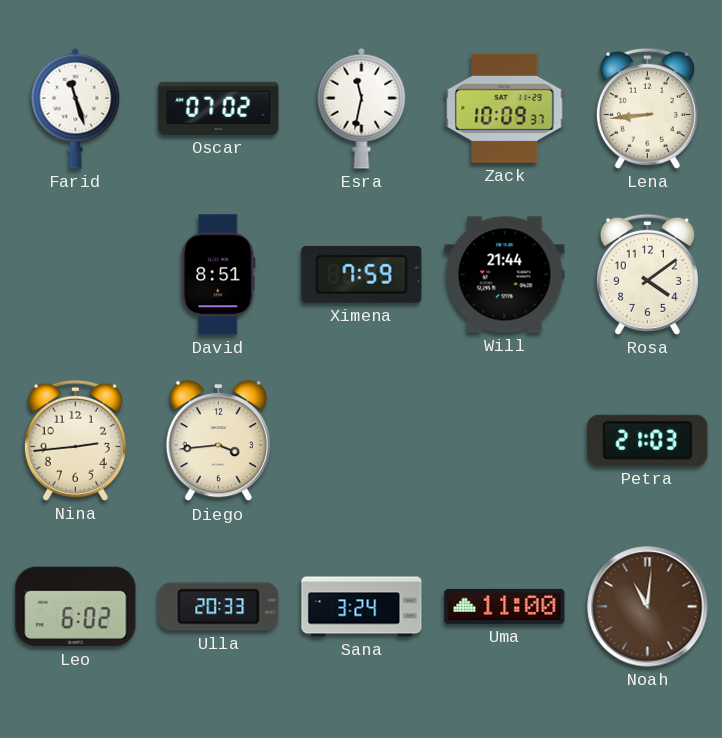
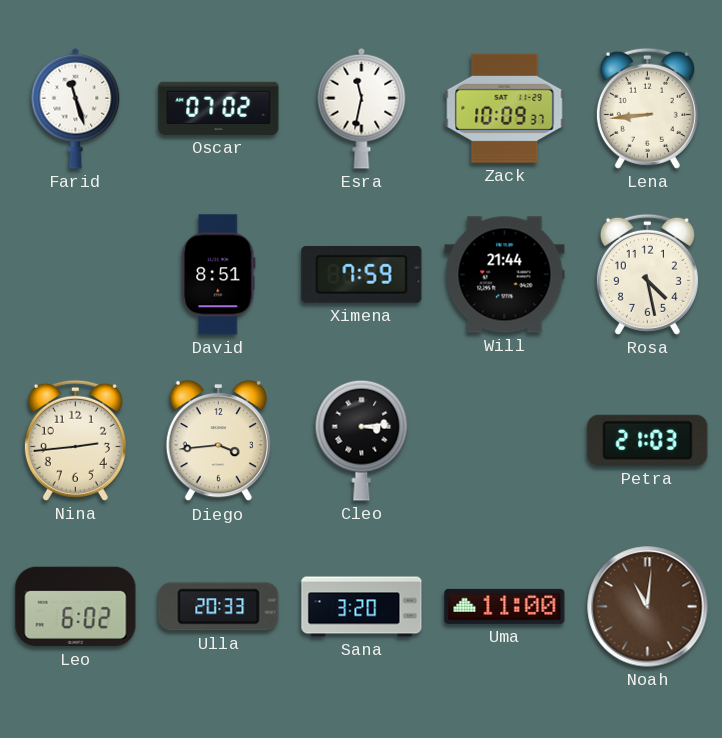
Rosa: 4:09 -> 4:28
Cleo: none -> 3:14
Sana: 3:24 -> 3:20
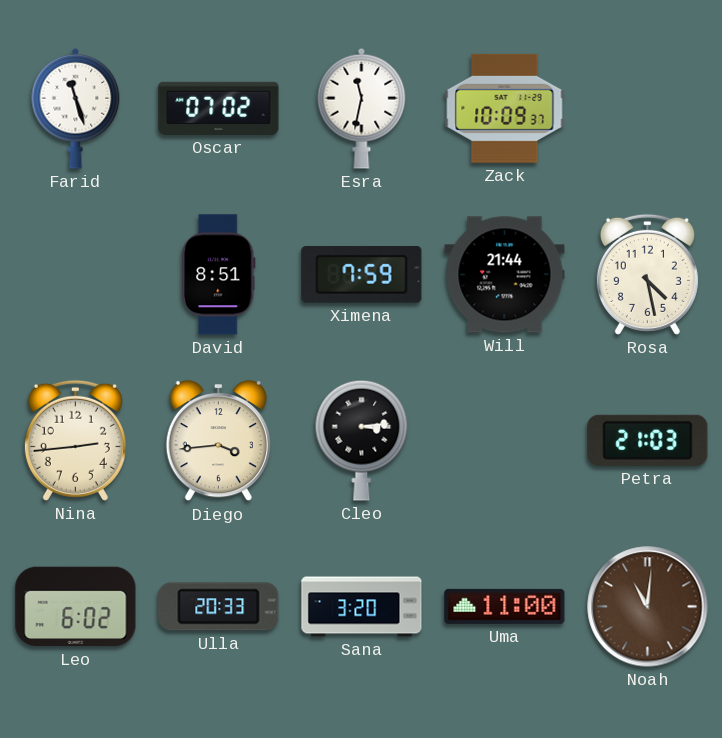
Lena: 8:44 -> none
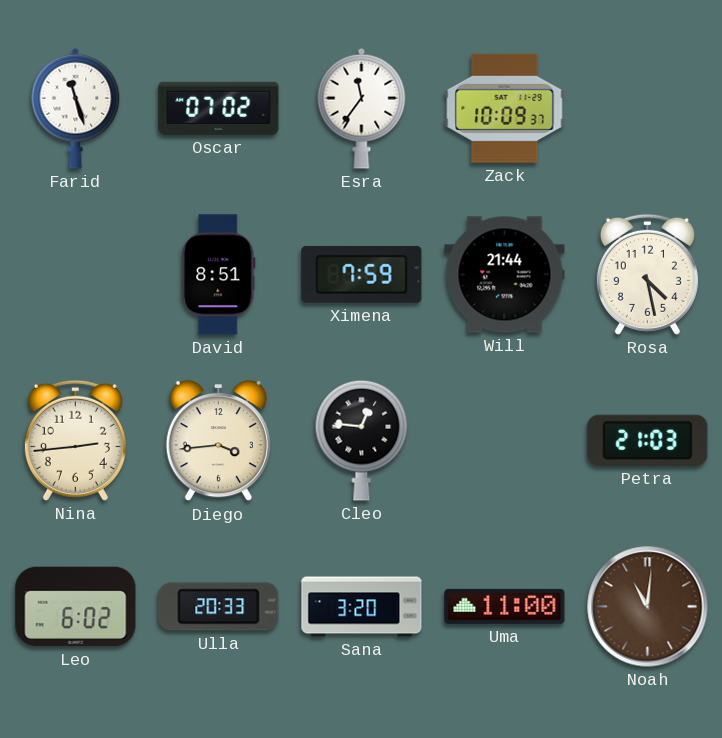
Esra: 11:32 -> 11:36
Cleo: 3:14 -> 12:46
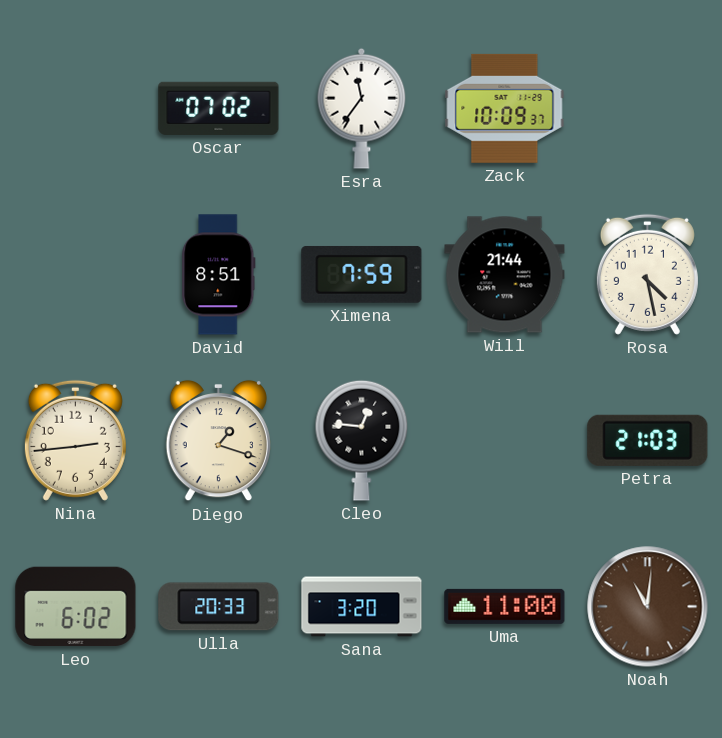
Farid: 11:27 -> none
Diego: 3:44 -> 1:18
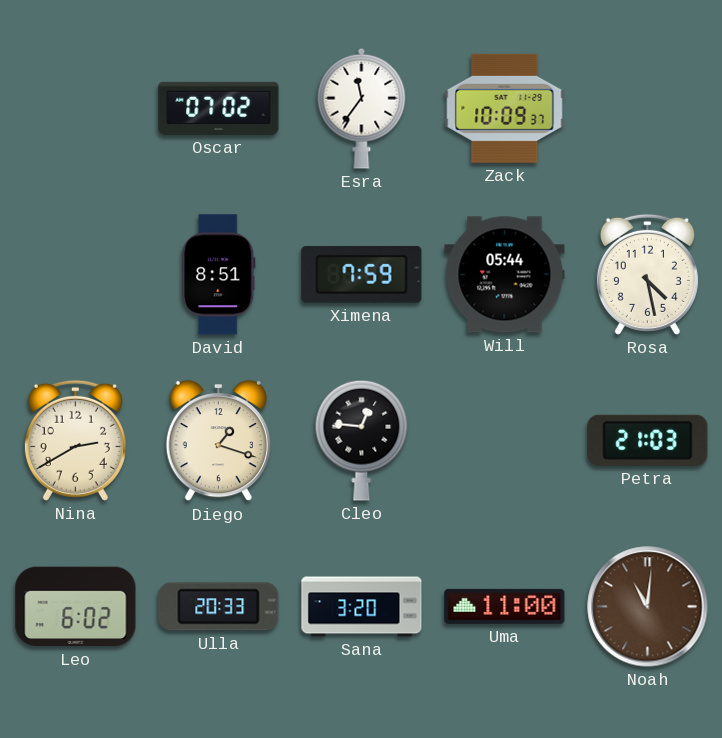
Will: 21:44 -> 05:44
Nina: 2:44 -> 2:40
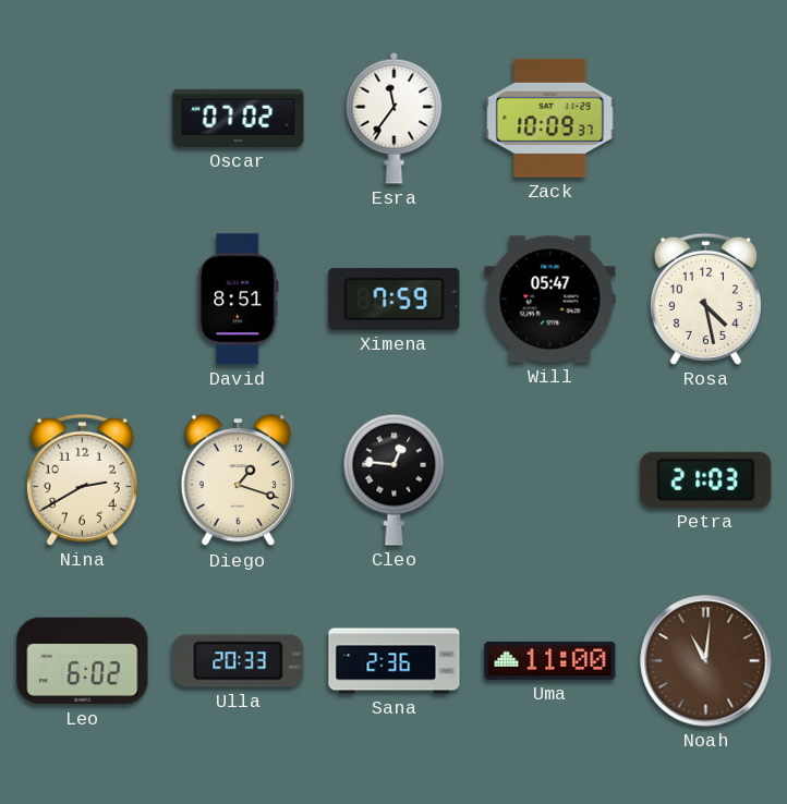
Will: 05:44 -> 05:47
Sana: 3:20 -> 2:36
